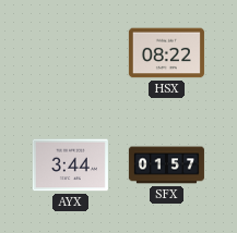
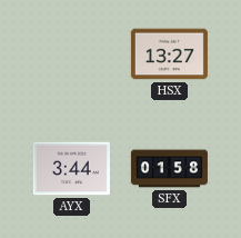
HSX: 08:22 -> 13:27
SFX: 01:57 -> 01:58
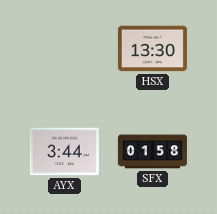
HSX: 13:27 -> 13:30
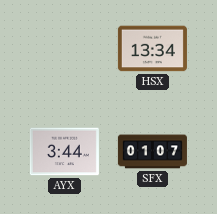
HSX: 13:30 -> 13:34
SFX: 01:58 -> 01:07
